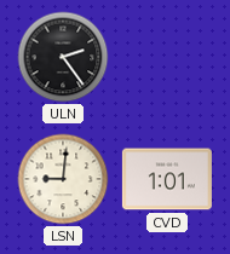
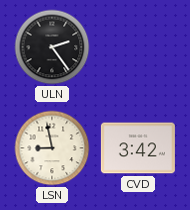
LSN: 9:01 -> 8:58
CVD: 1:01 -> 3:42
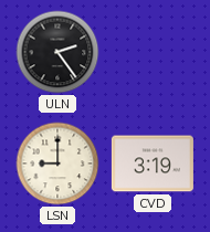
LSN: 8:58 -> 9:00
CVD: 3:42 -> 3:19
